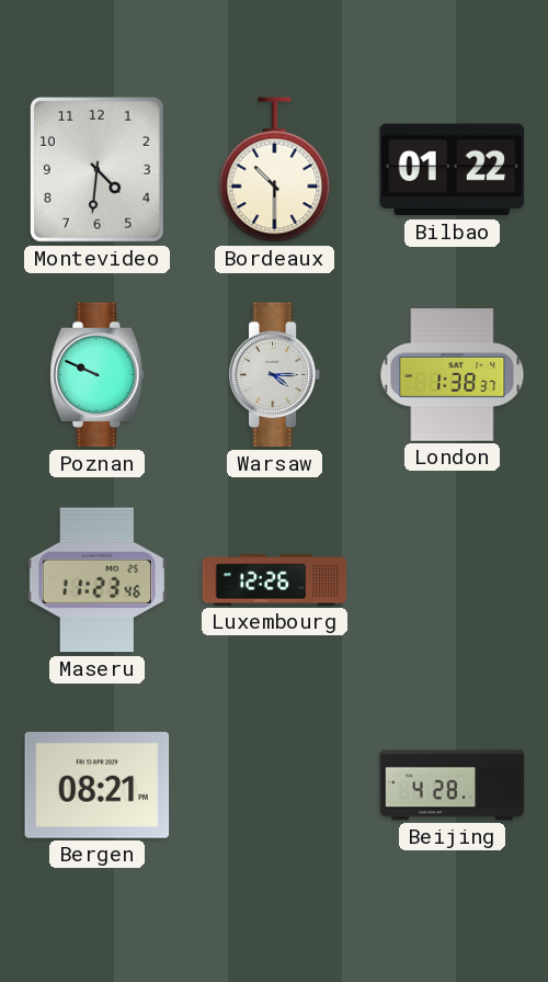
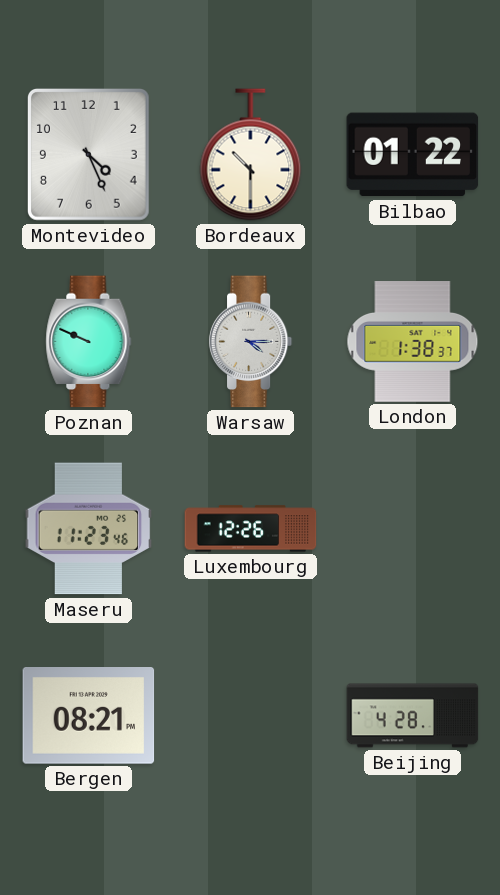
Montevideo: 4:31 -> 4:26
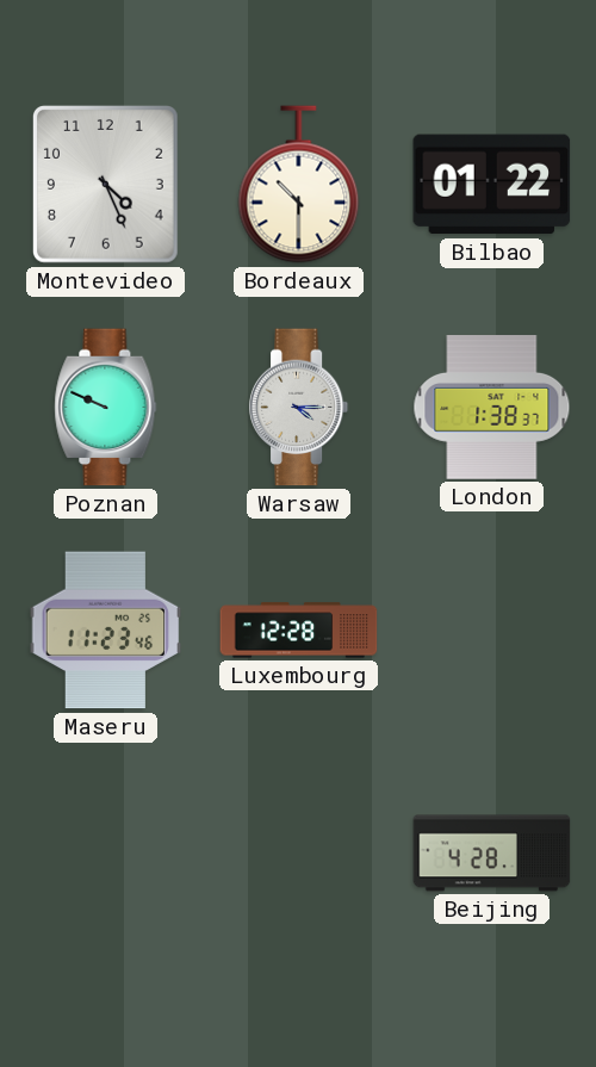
Luxembourg: 12:26 -> 12:28
Bergen: 08:21 -> none
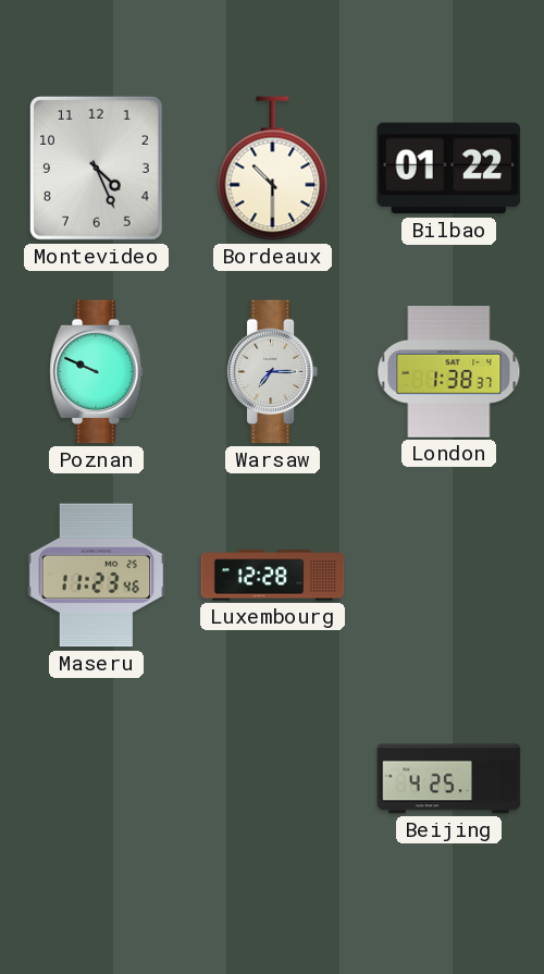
Warsaw: 4:15 -> 7:15
Beijing: 4:28 -> 4:25
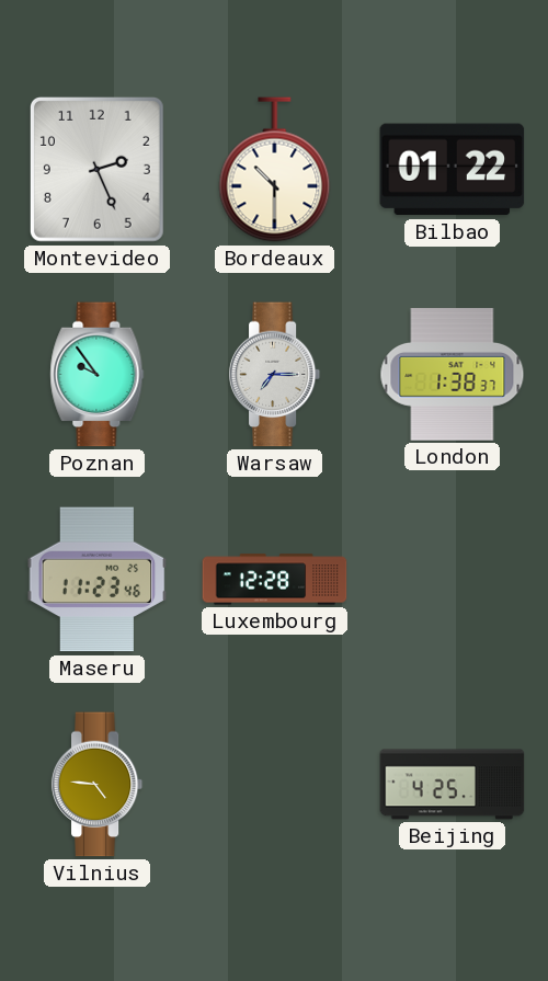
Montevideo: 4:26 -> 2:26
Poznan: 9:49 -> 9:54
Vilnius: none -> 4:46
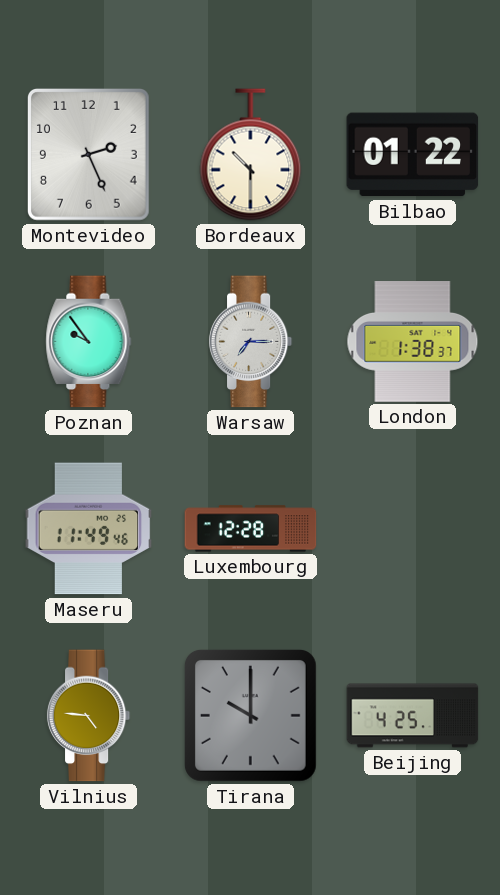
Maseru: 11:23 -> 11:49
Tirana: none -> 10:00
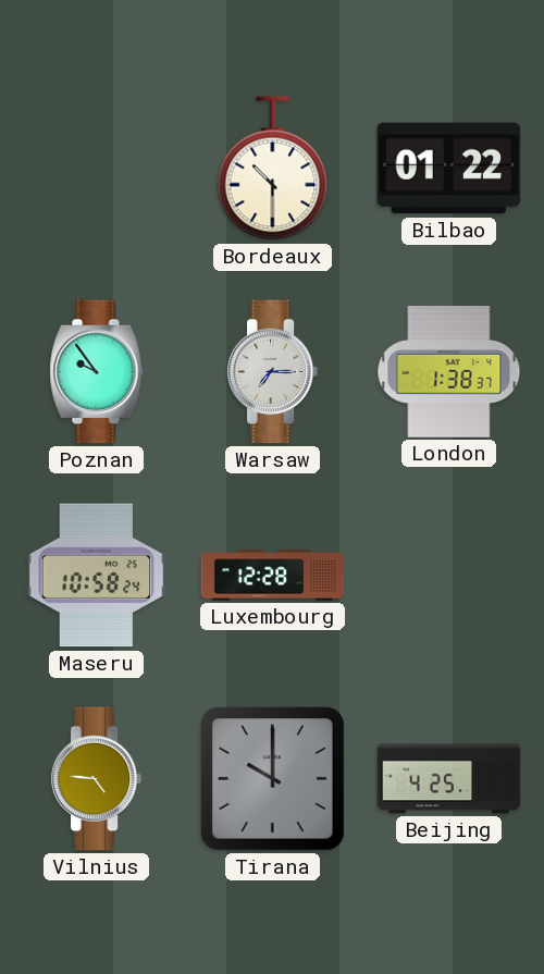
Montevideo: 2:26 -> none
Maseru: 11:49 -> 10:58
